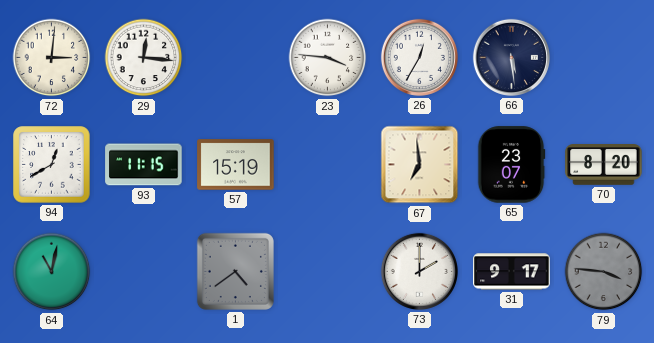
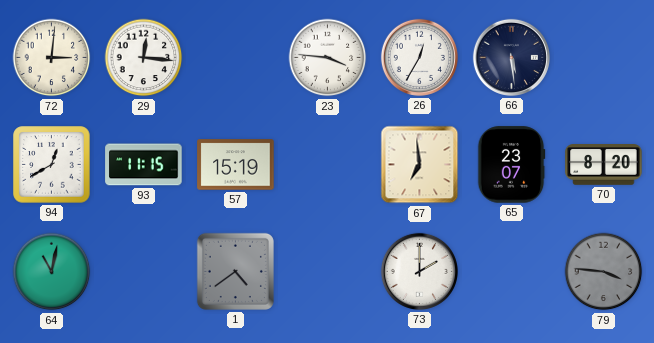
31: 9:17 -> none
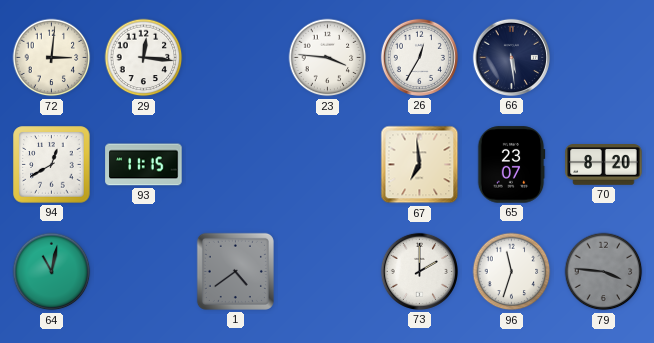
57: 15:19 -> none
96: none -> 11:33
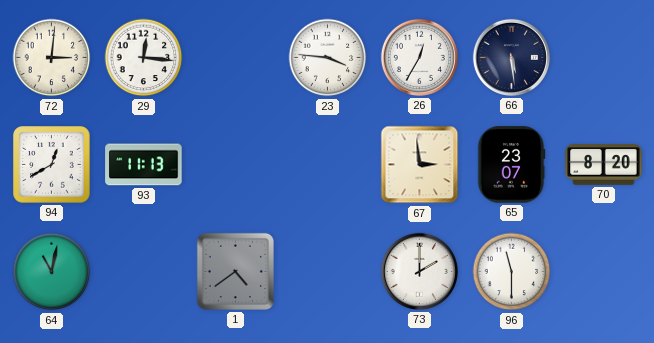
93: 11:15 -> 11:13
67: 6:59 -> 2:59
96: 11:33 -> 11:30
79: 3:46 -> none
